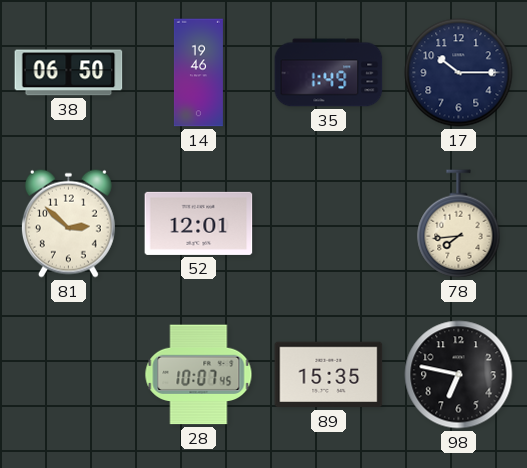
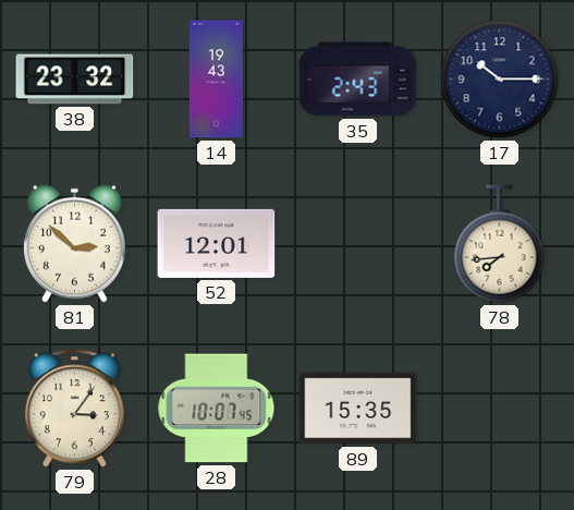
38: 06:50 -> 23:32
14: 19:46 -> 19:43
35: 1:49 -> 2:43
79: none -> 3:06
98: 6:47 -> none
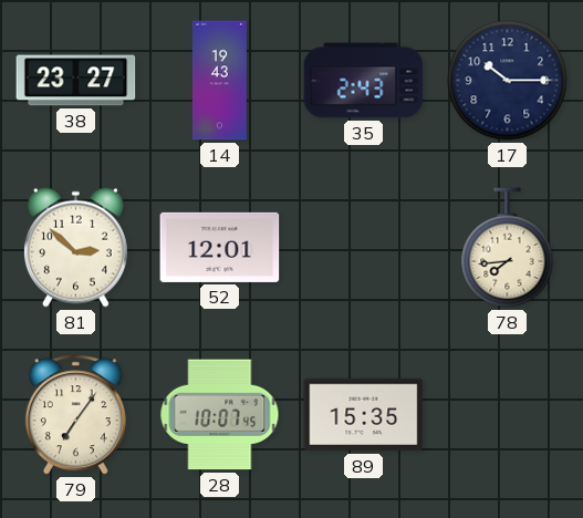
38: 23:32 -> 23:27
79: 3:06 -> 7:06
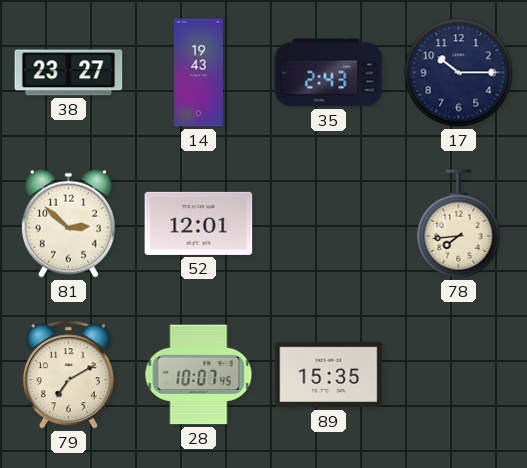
79: 7:06 -> 7:10
